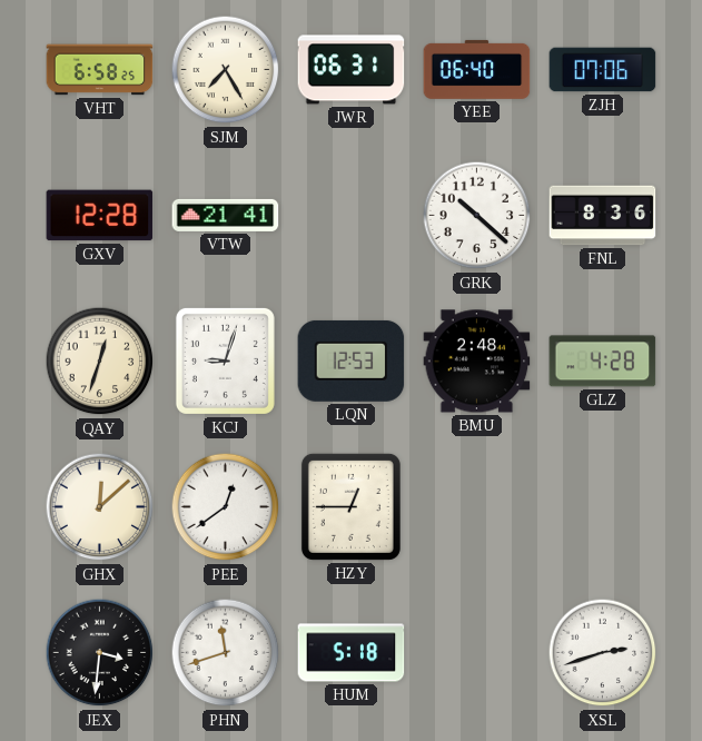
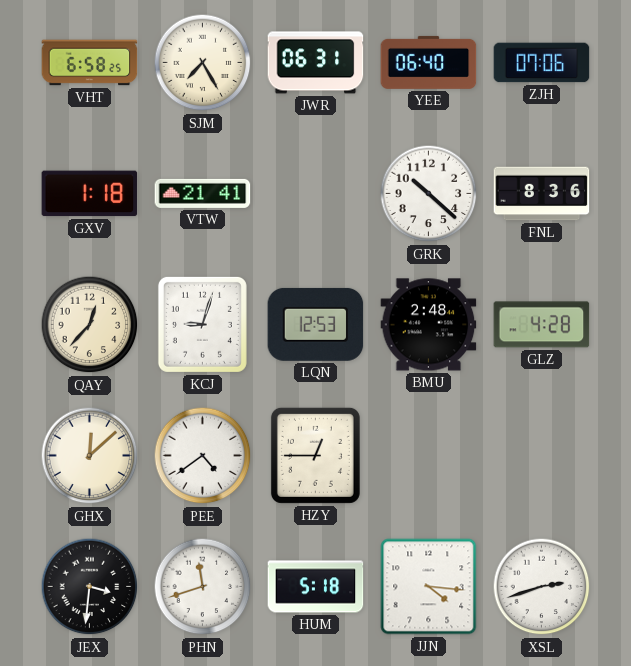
GXV: 12:28 -> 1:18
QAY: 12:33 -> 12:37
PEE: 12:39 -> 4:39
JJN: none -> 4:16
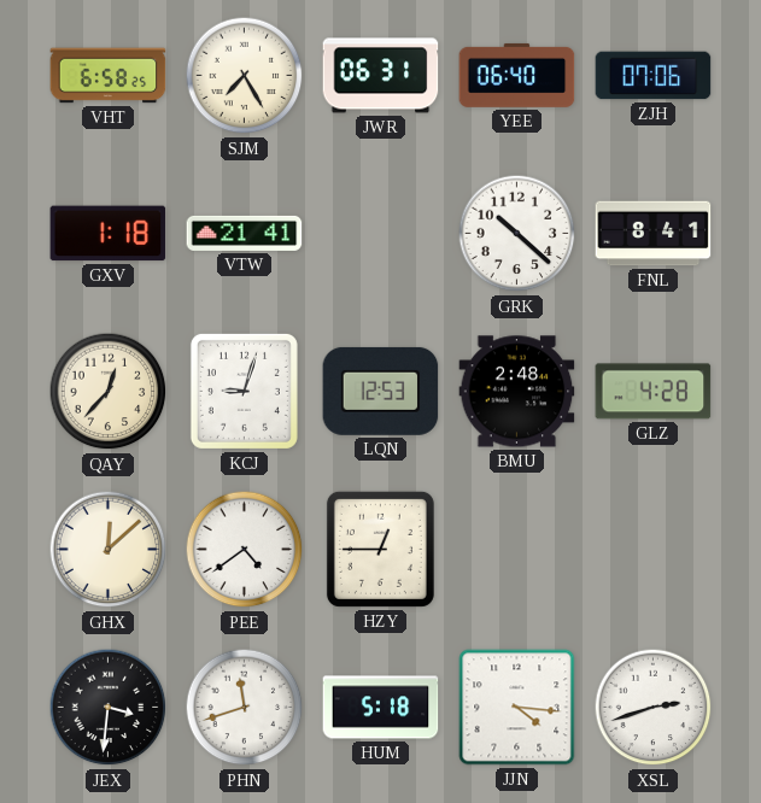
FNL: 8:36 -> 8:41
